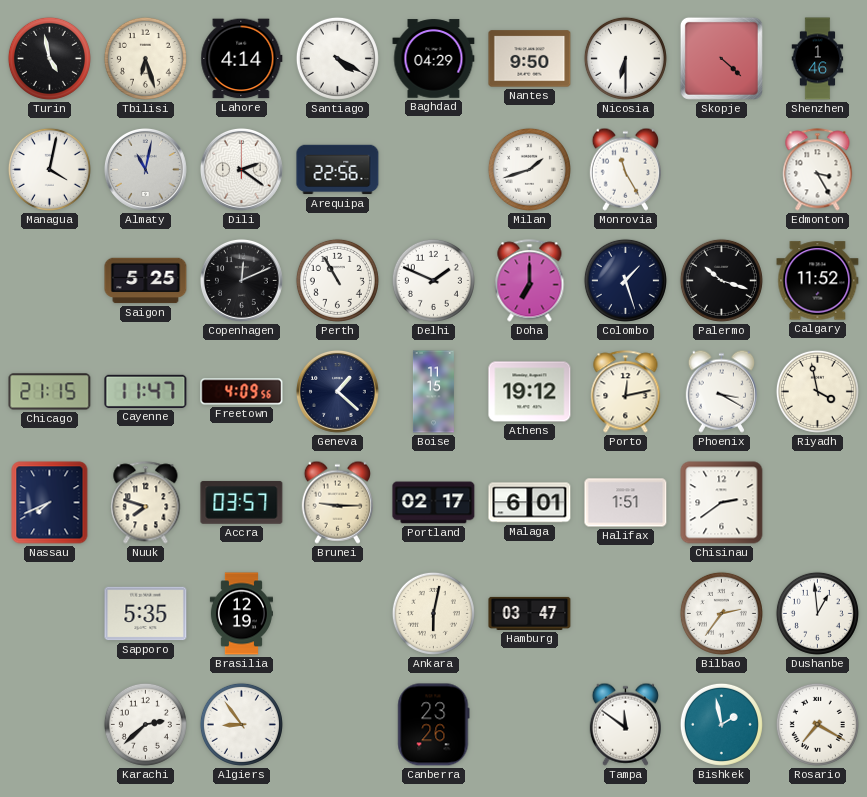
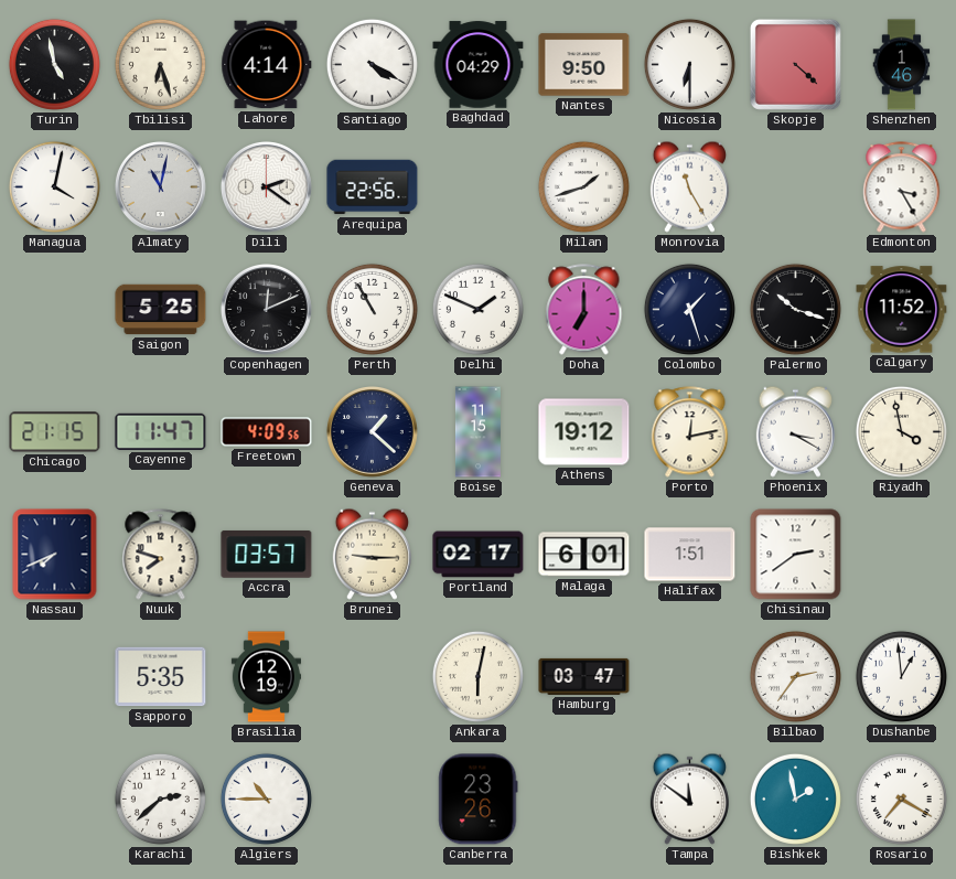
Algiers: 8:54 -> 10:45
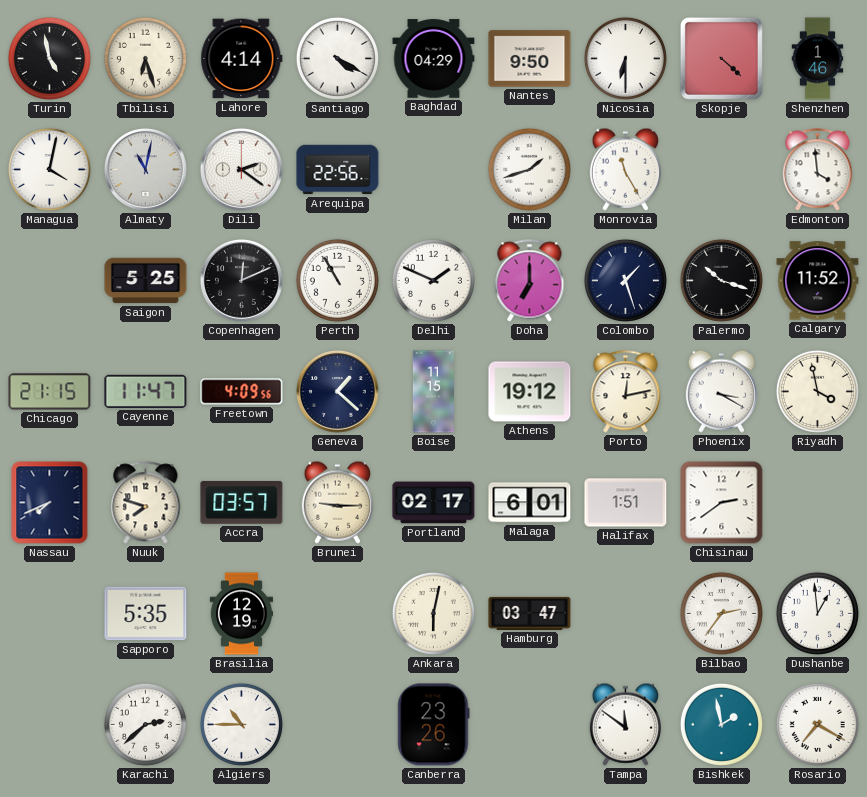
Edmonton: 3:25 -> 3:59
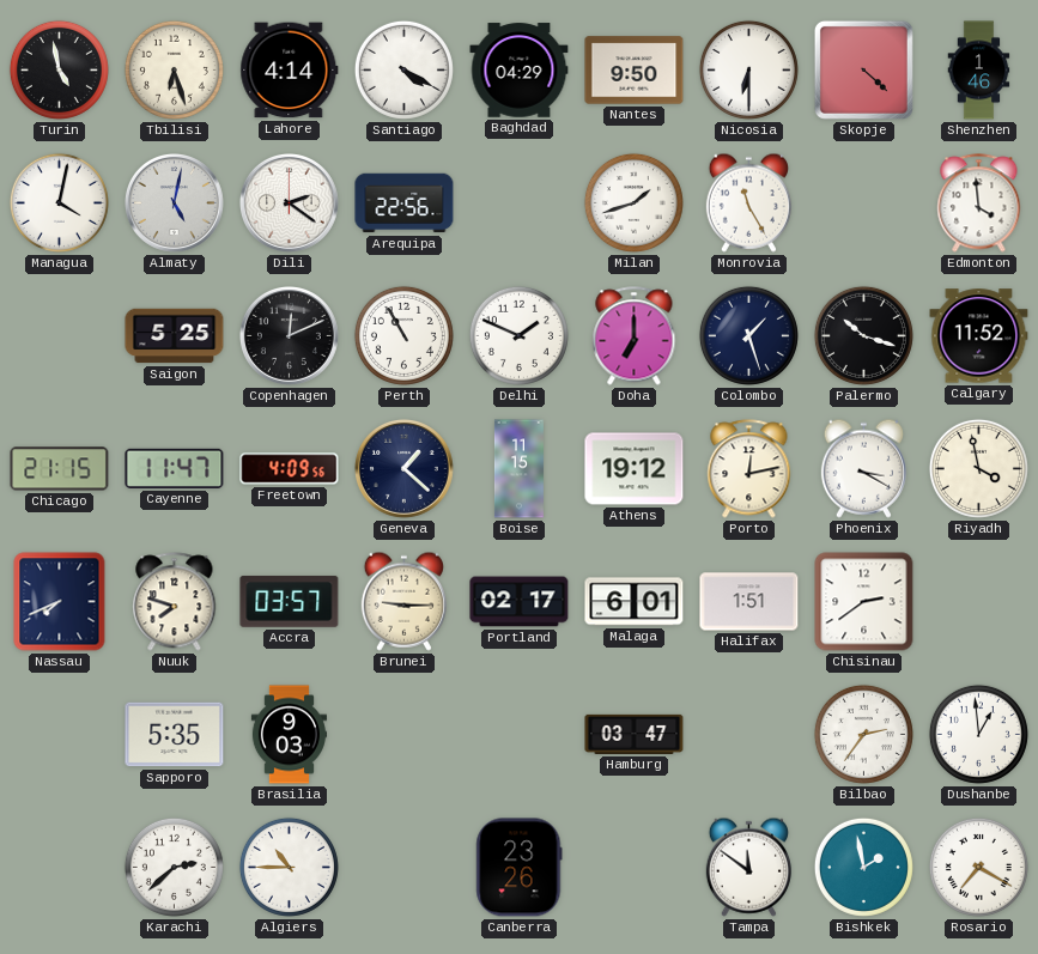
Almaty: 11:02 -> 5:02
Brasilia: 12:19 -> 9:03
Ankara: 6:02 -> none
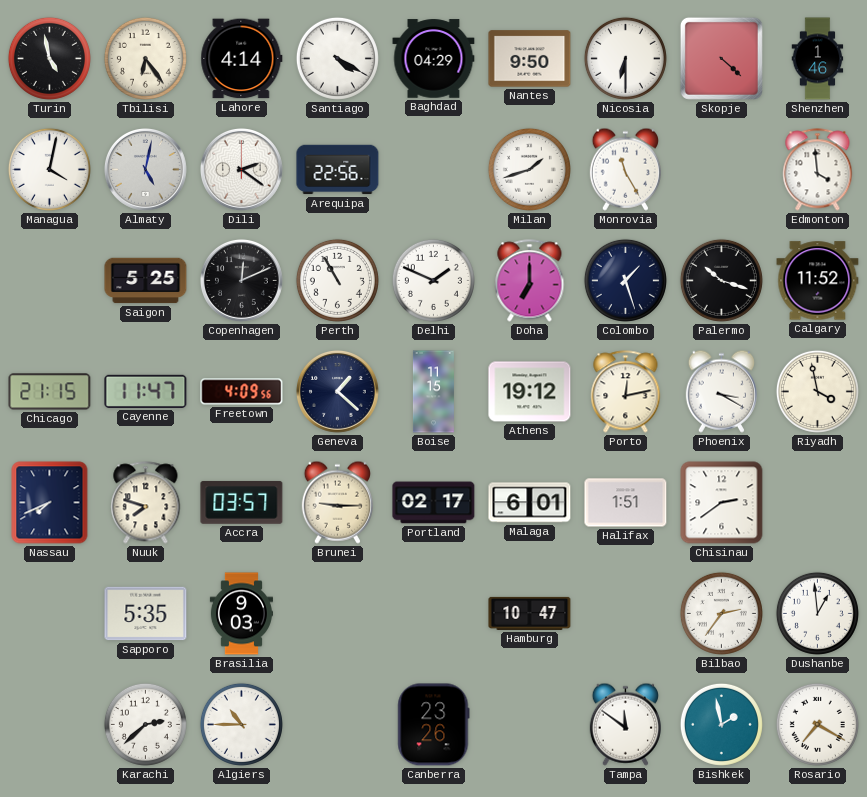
Tbilisi: 6:27 -> 6:24
Hamburg: 03:47 -> 10:47
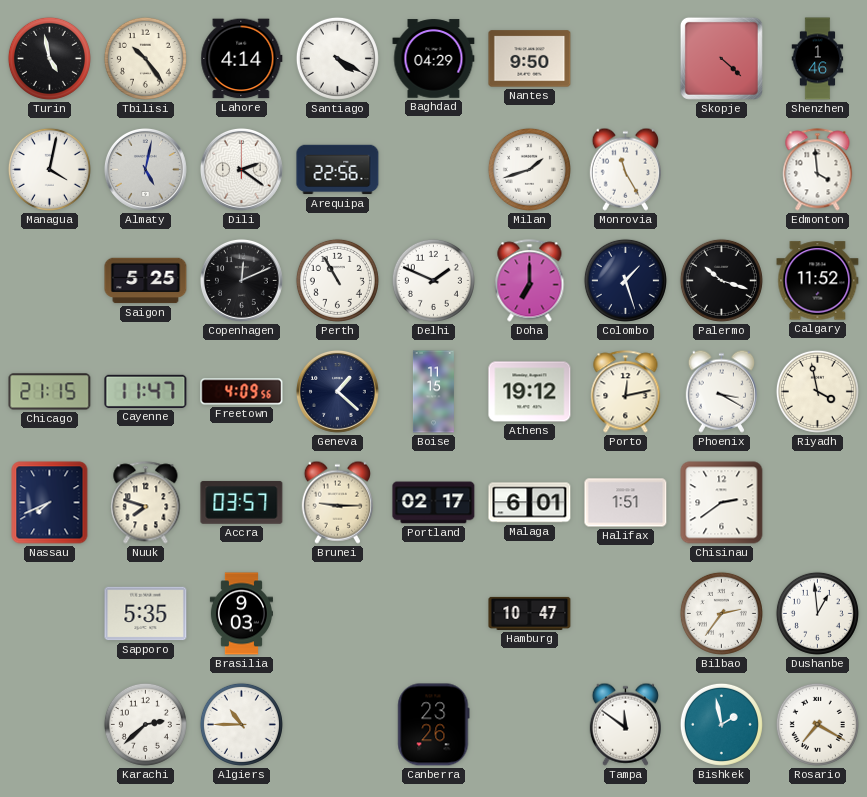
Tbilisi: 6:24 -> 10:24
Nicosia: 6:30 -> none
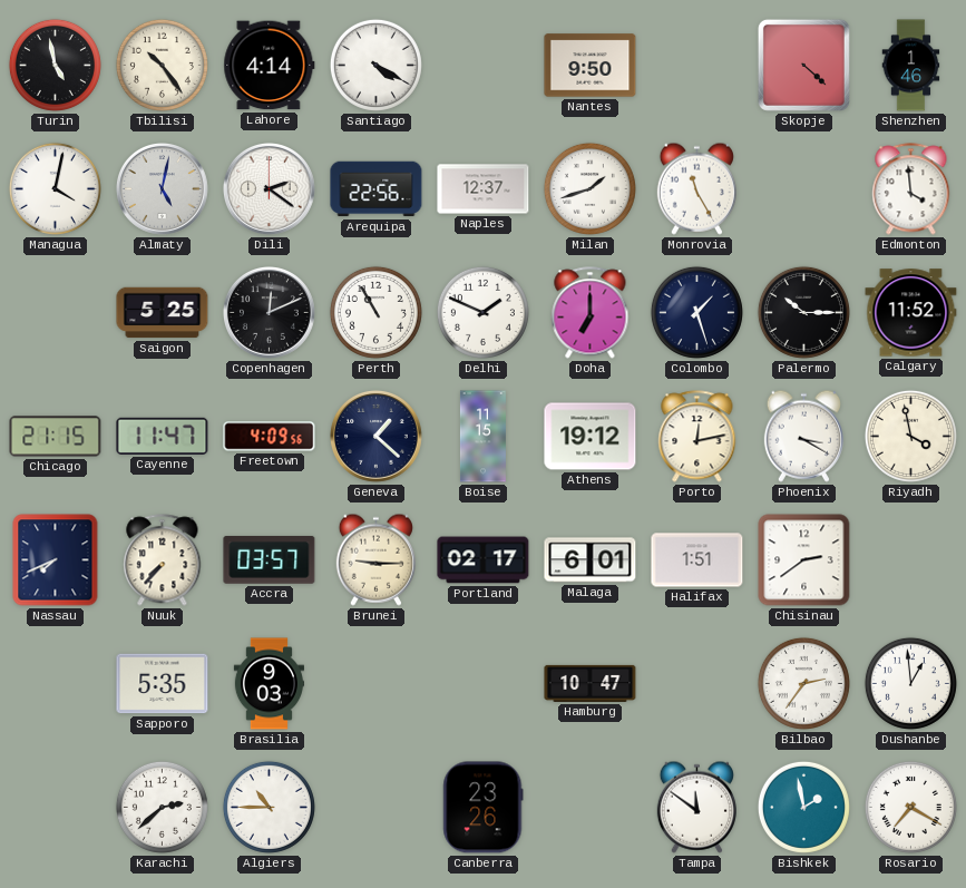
Baghdad: 04:29 -> none
Naples: none -> 12:37
Palermo: 10:18 -> 10:15
Nuuk: 7:48 -> 7:37
